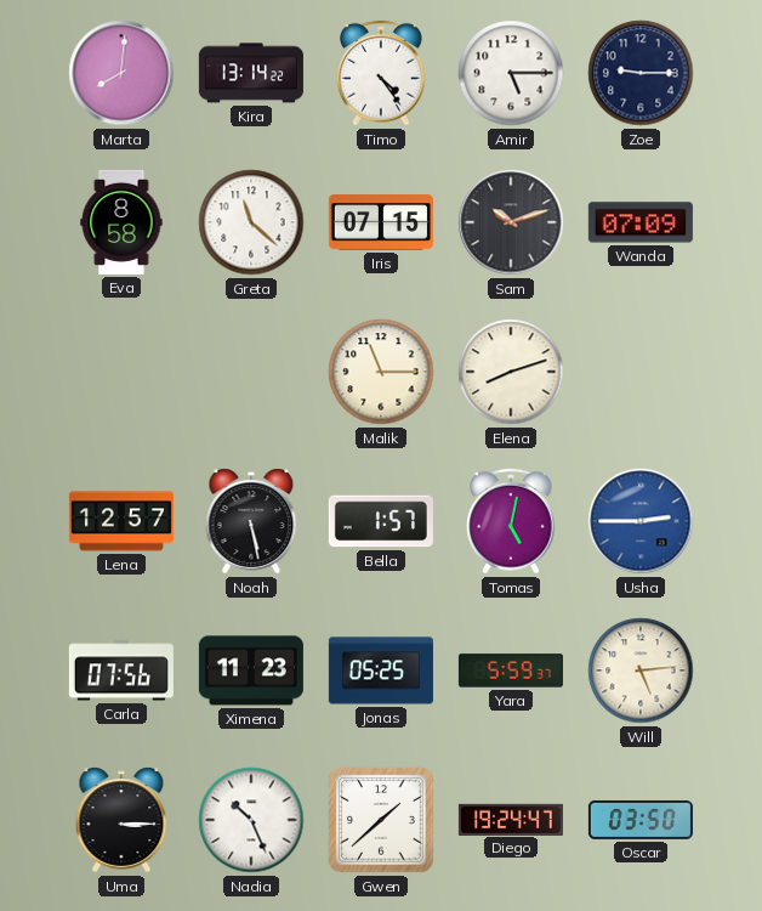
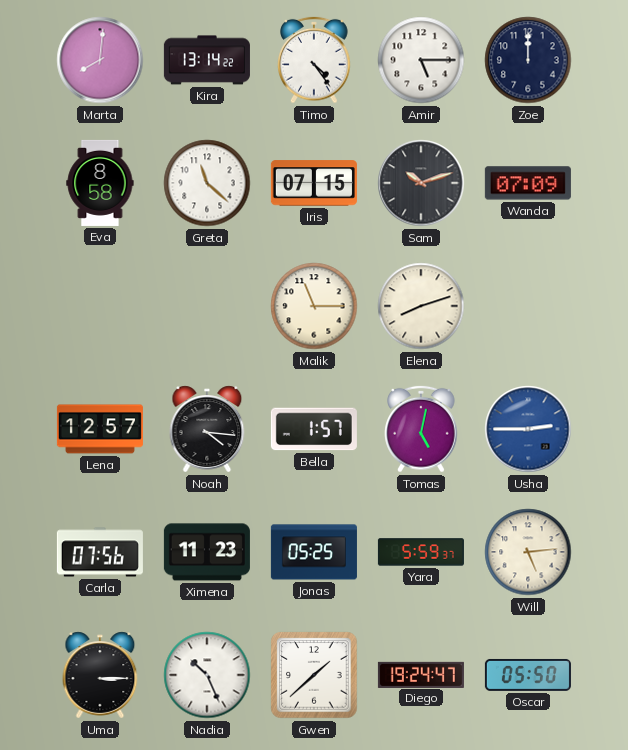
Zoe: 9:15 -> 12:00
Noah: 5:28 -> 4:16
Oscar: 03:50 -> 05:50
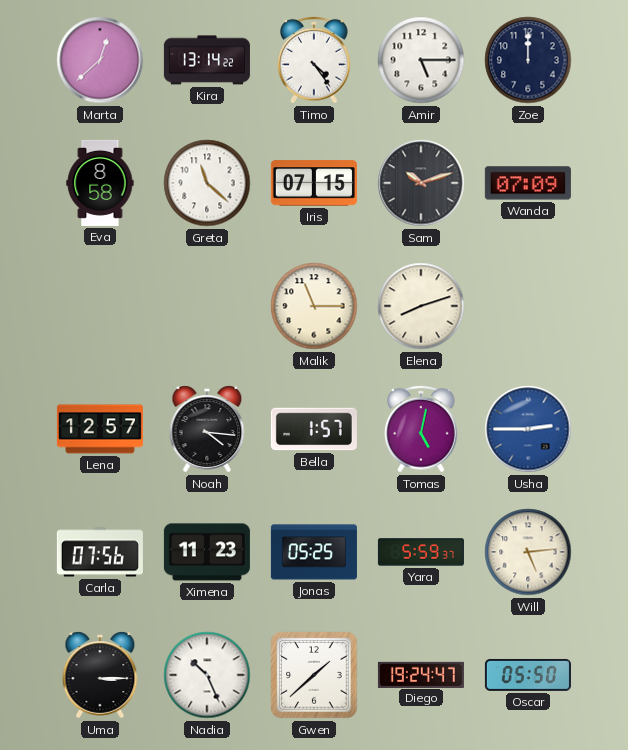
Marta: 8:01 -> 12:38
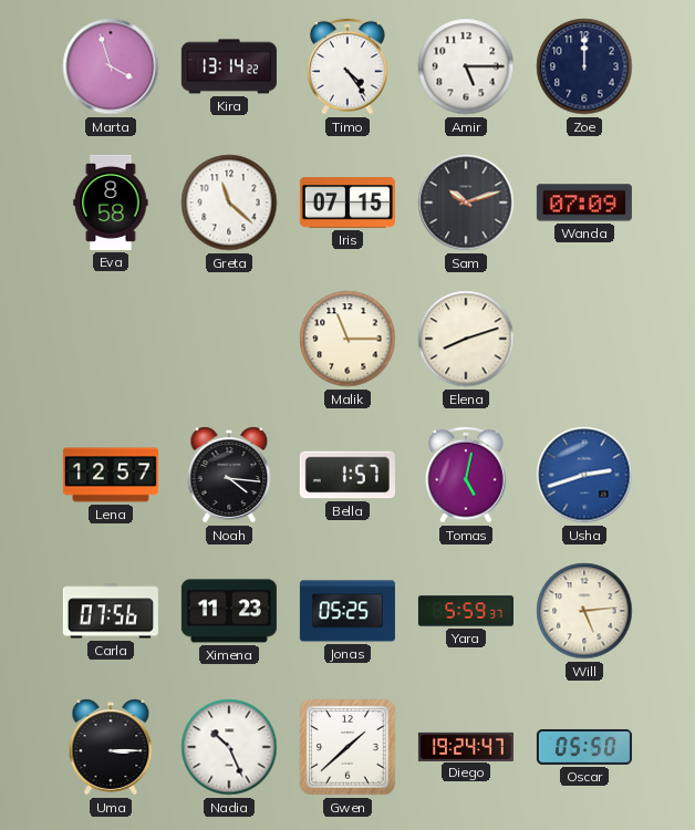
Marta: 12:38 -> 3:57
Usha: 2:45 -> 2:42
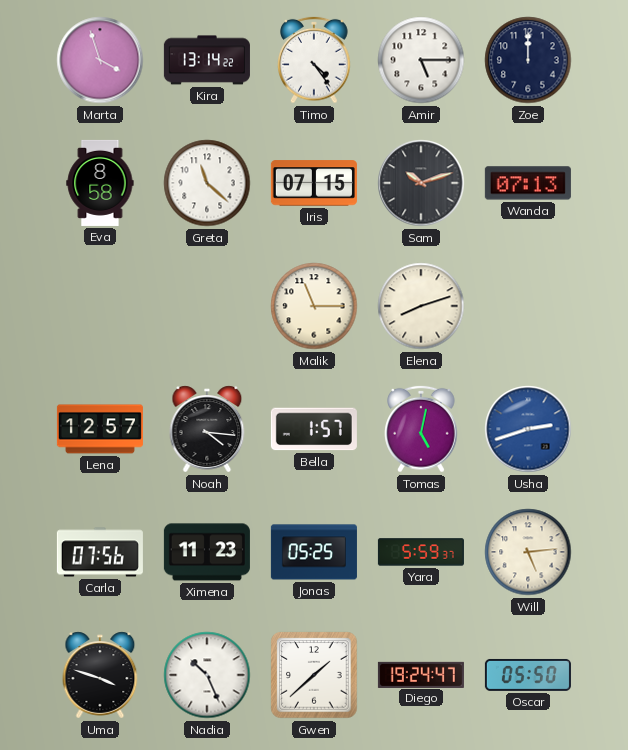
Wanda: 07:09 -> 07:13
Uma: 3:15 -> 3:48
